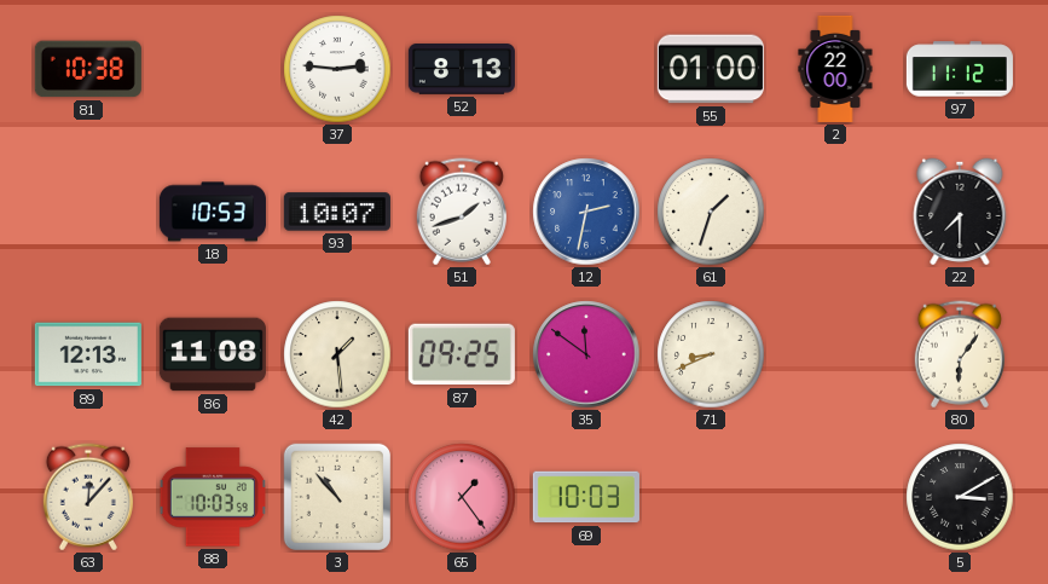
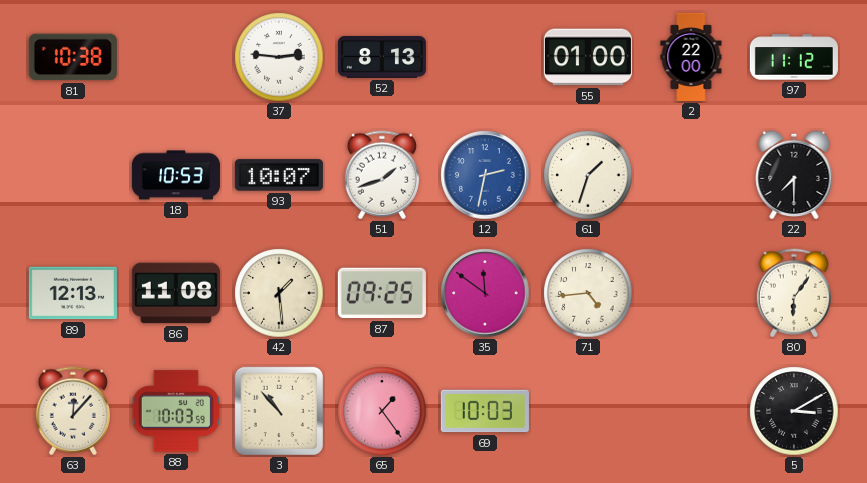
71: 8:41 -> 4:44
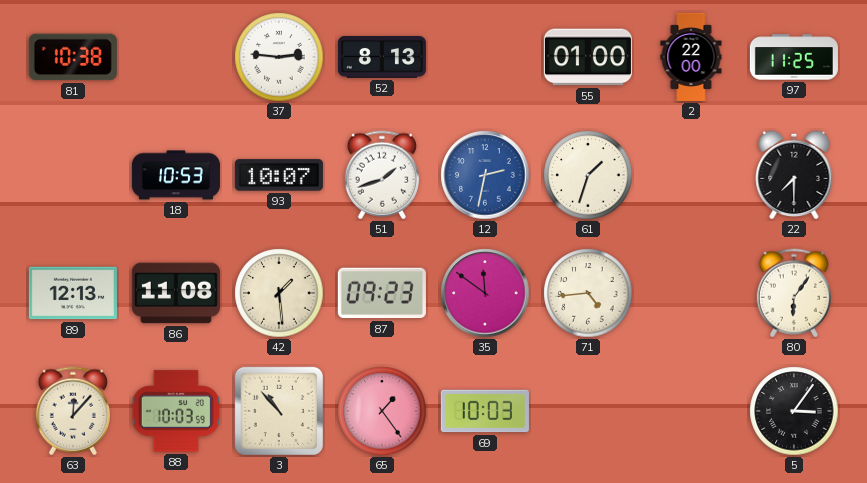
97: 11:12 -> 11:25
87: 09:25 -> 09:23
5: 3:10 -> 3:06
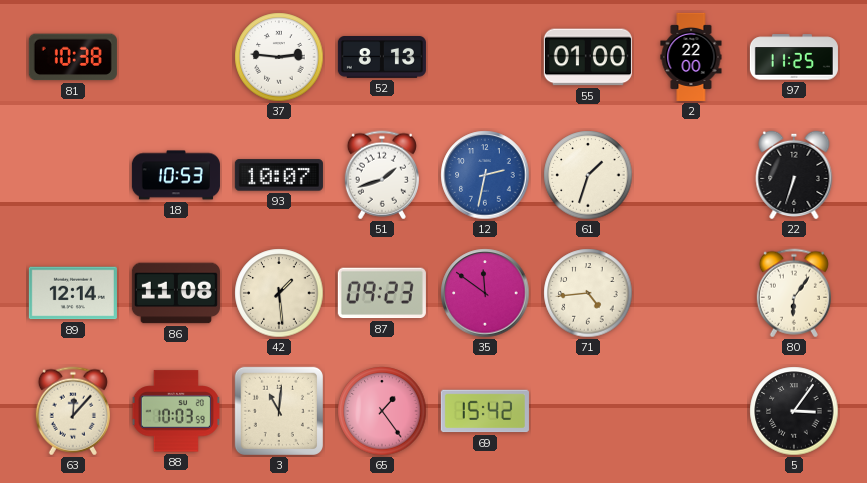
22: 7:30 -> 6:33
89: 12:13 -> 12:14
3: 10:53 -> 11:01
69: 10:03 -> 15:42
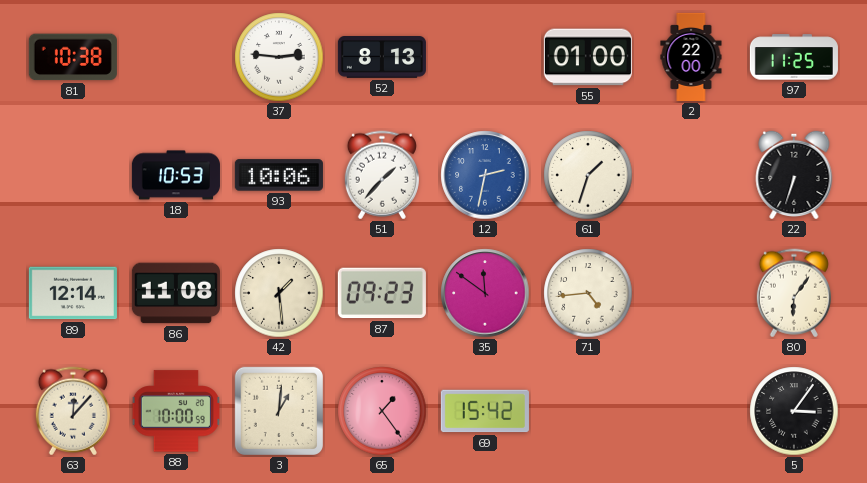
93: 10:07 -> 10:06
51: 1:42 -> 1:37
88: 10:03 -> 10:00
3: 11:01 -> 1:01
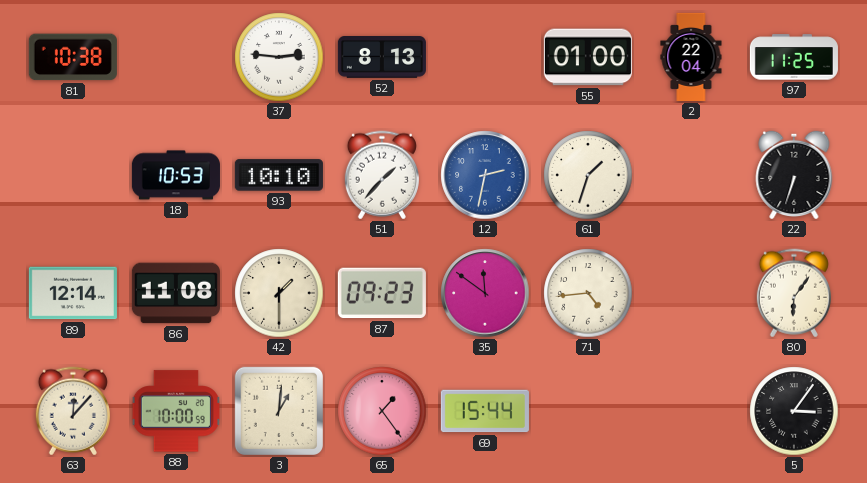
2: 22:00 -> 22:04
93: 10:06 -> 10:10
42: 1:29 -> 1:30
69: 15:42 -> 15:44
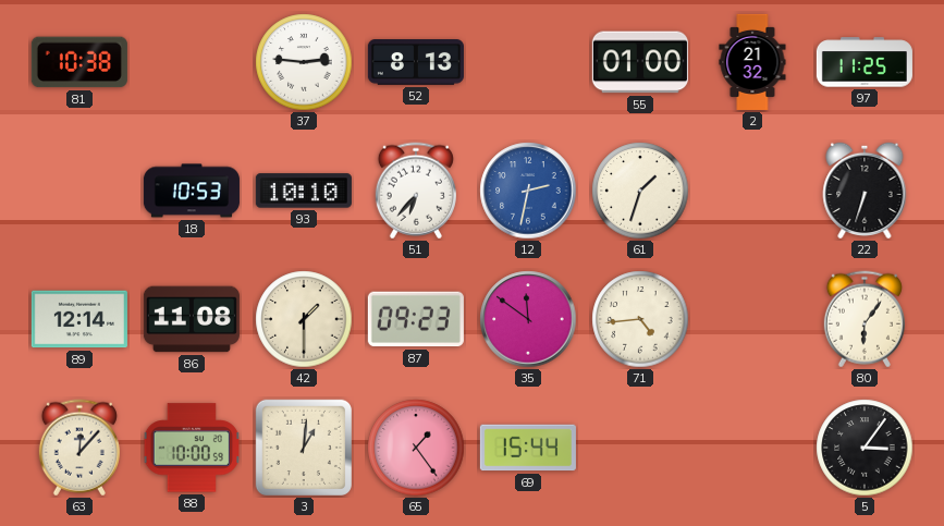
2: 22:04 -> 21:32
51: 1:37 -> 6:37
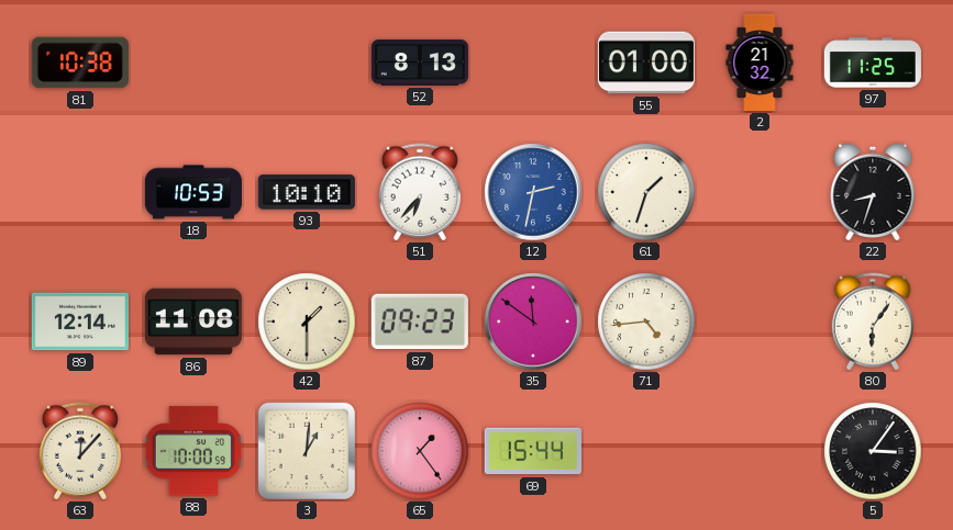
37: 2:46 -> none
22: 6:33 -> 8:33
